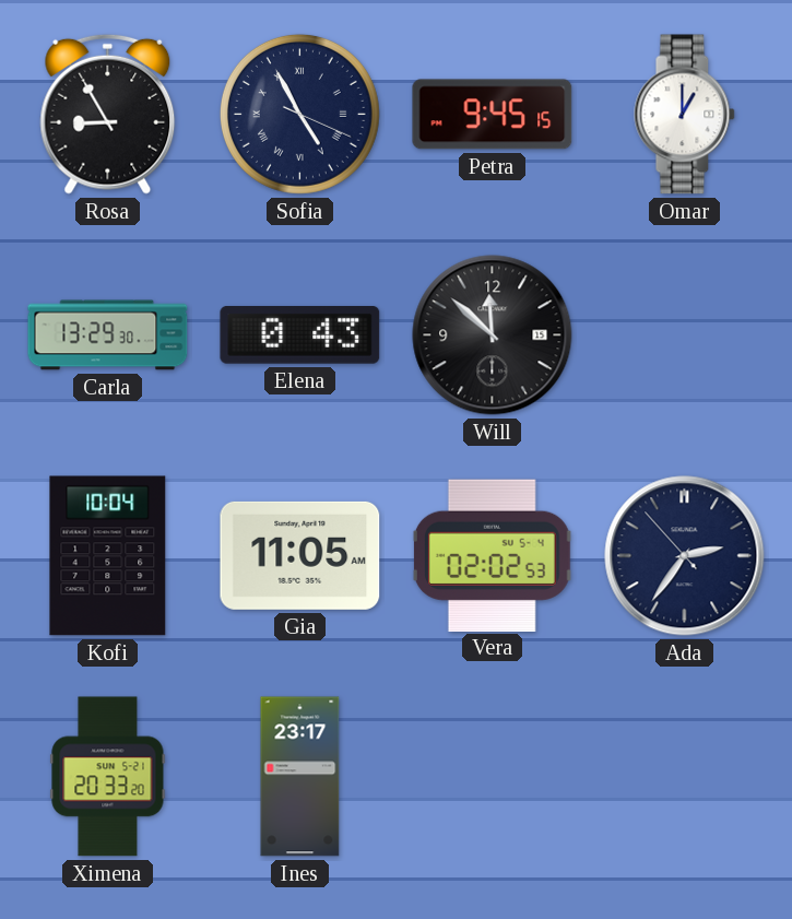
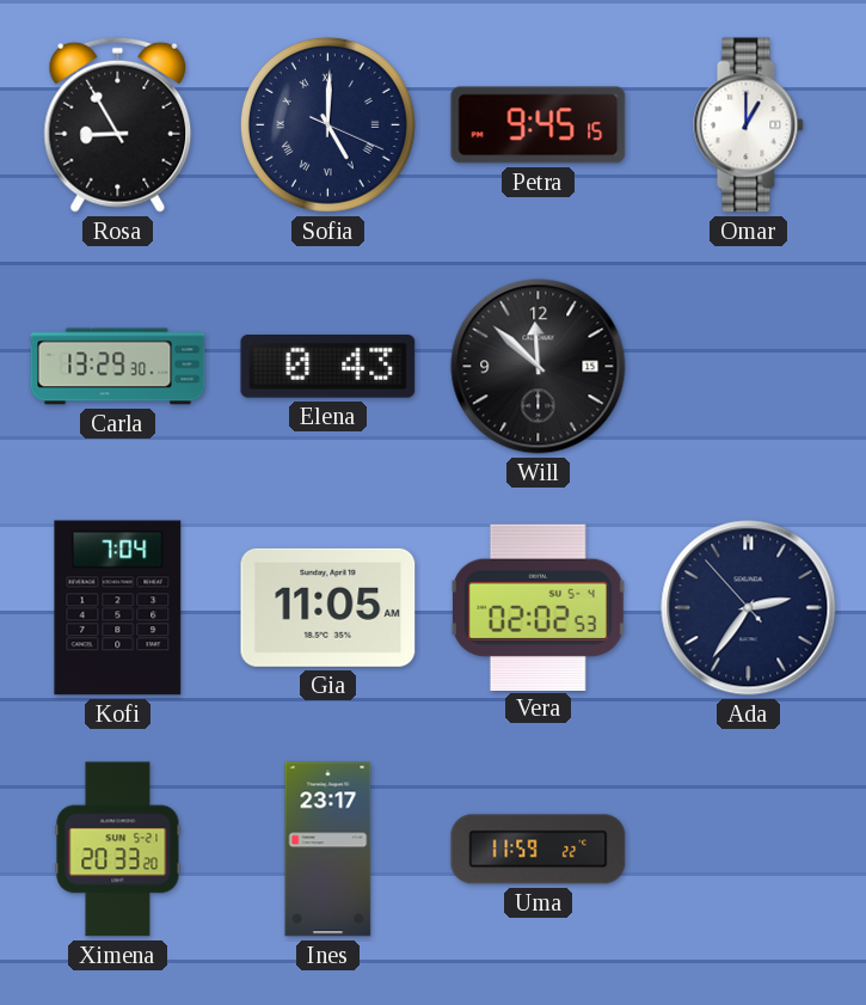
Sofia: 4:55 -> 5:00
Kofi: 10:04 -> 7:04
Uma: none -> 11:59
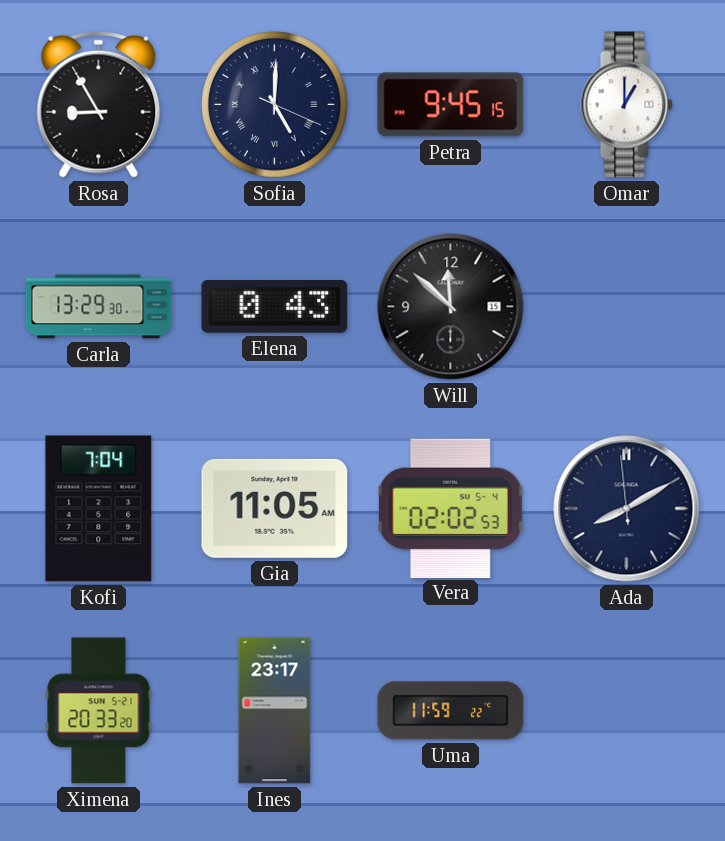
Ada: 2:35 -> 8:09
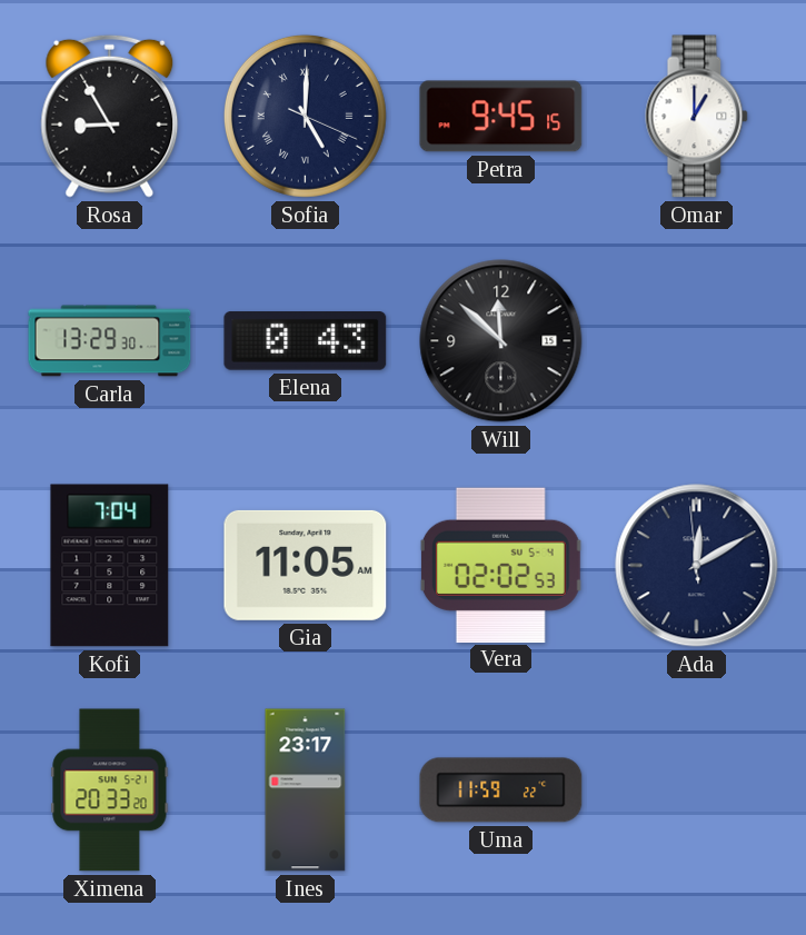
Ada: 8:09 -> 12:09
